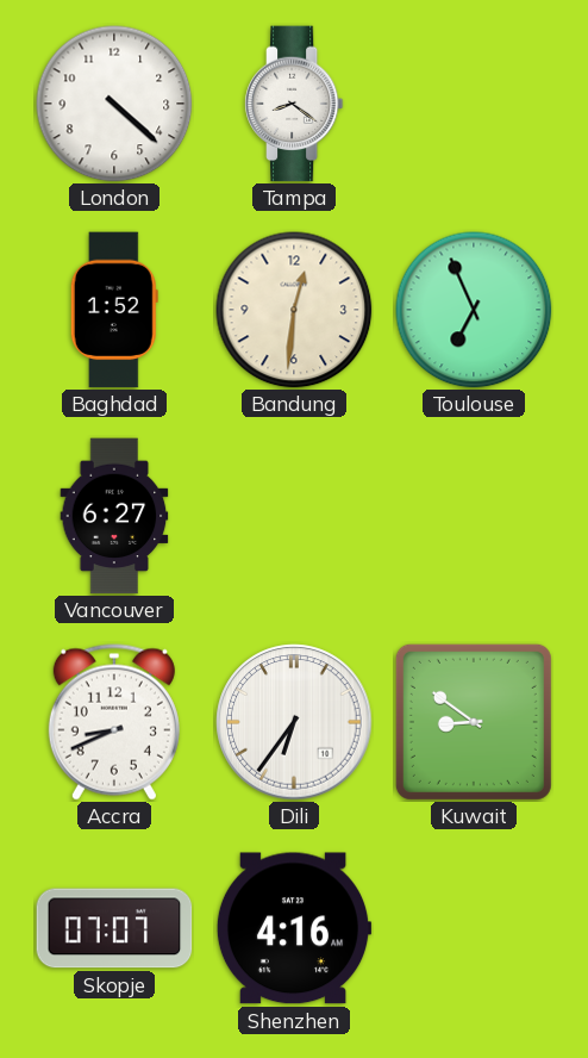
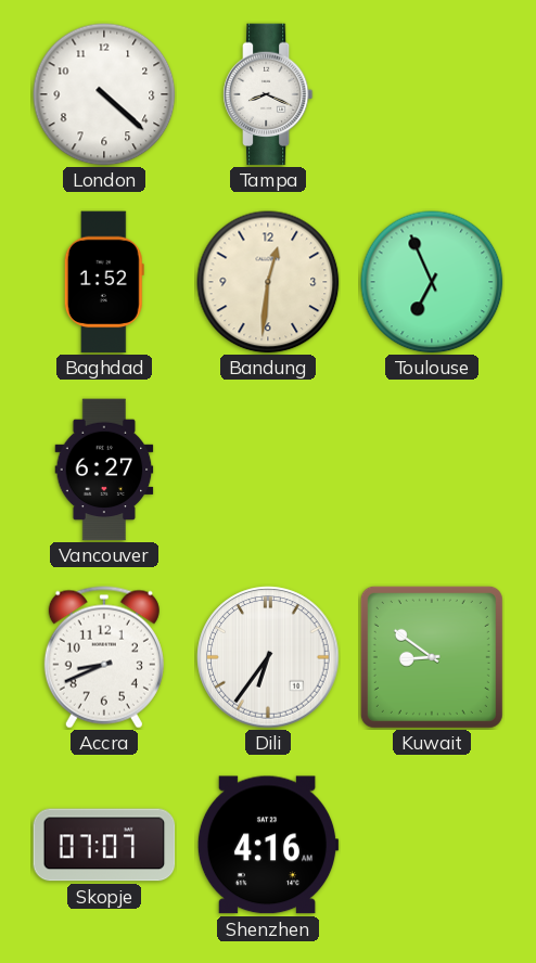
Tampa: 8:21 -> 8:19
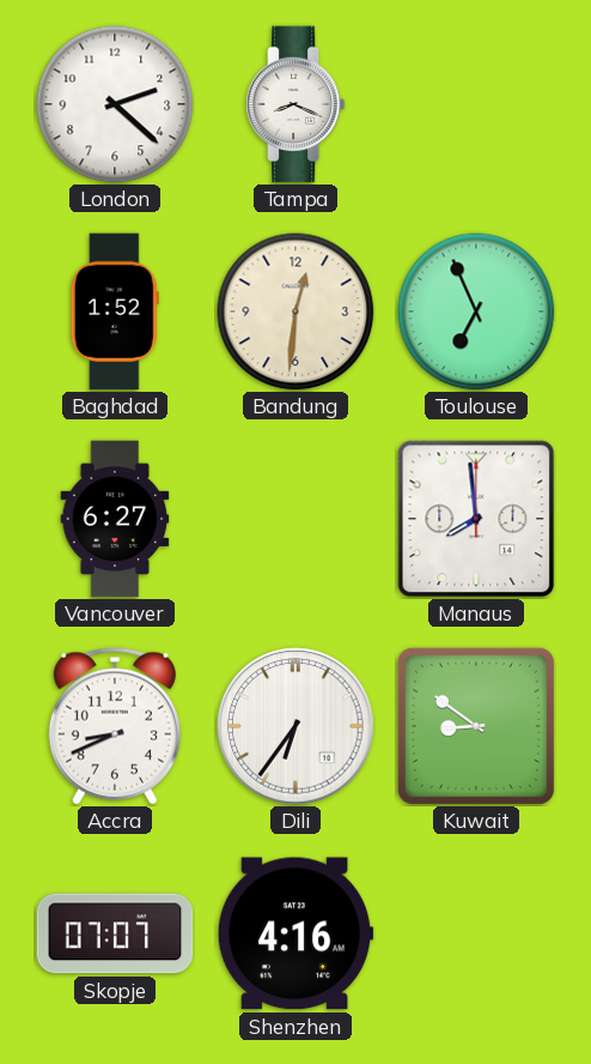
London: 4:22 -> 2:22
Manaus: none -> 7:59
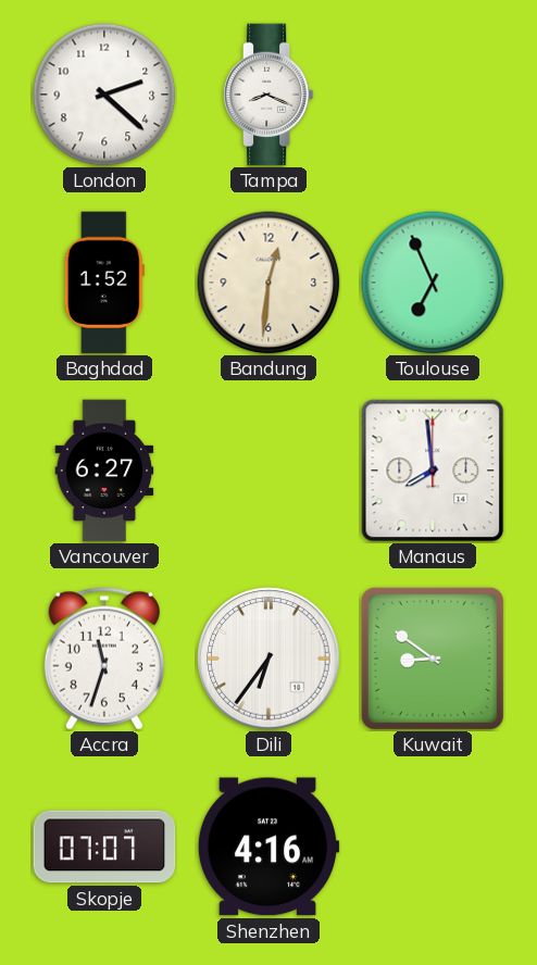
Accra: 8:41 -> 11:33
